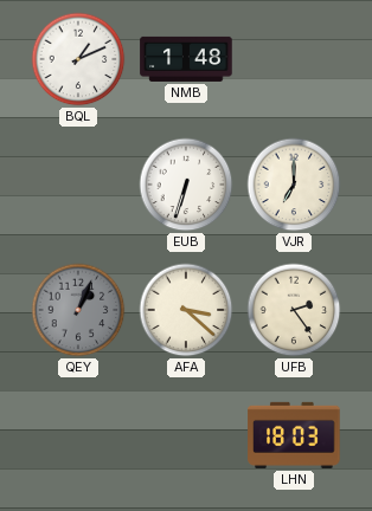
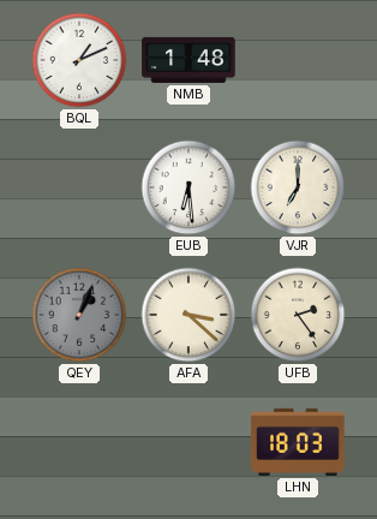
EUB: 6:33 -> 6:29
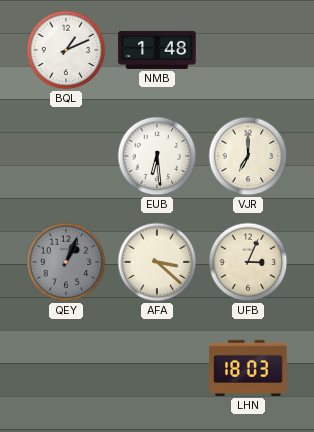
UFB: 2:24 -> 3:04
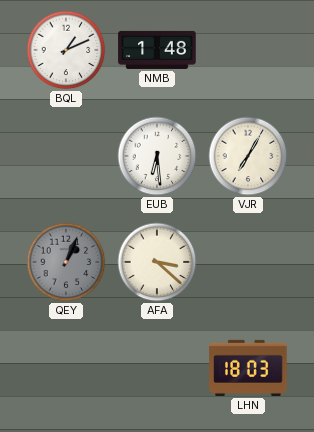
VJR: 7:00 -> 7:05
UFB: 3:04 -> none
